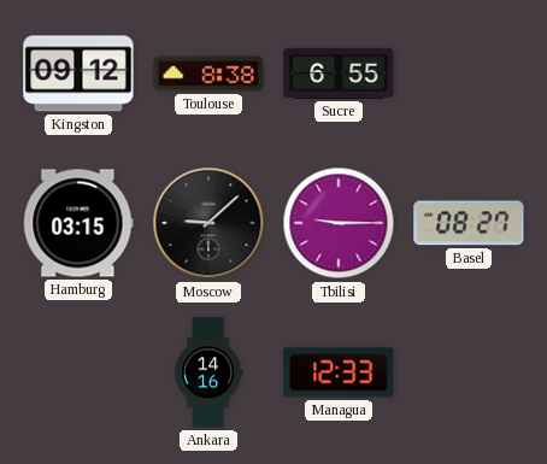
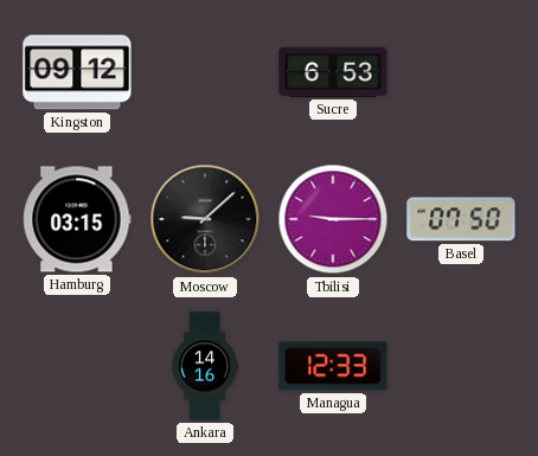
Toulouse: 8:38 -> none
Sucre: 6:55 -> 6:53
Basel: 08:27 -> 07:50
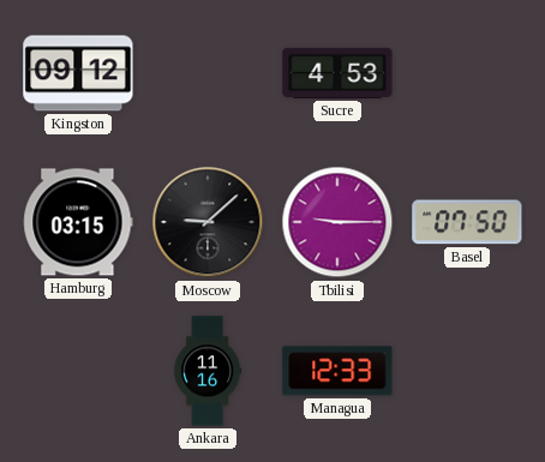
Sucre: 6:53 -> 4:53
Ankara: 14:16 -> 11:16
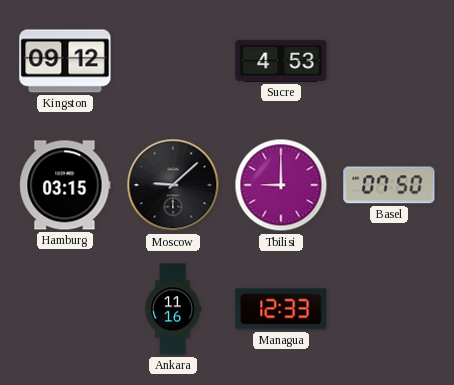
Tbilisi: 9:15 -> 9:00
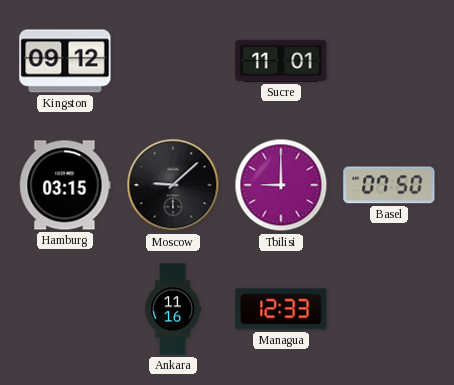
Sucre: 4:53 -> 11:01
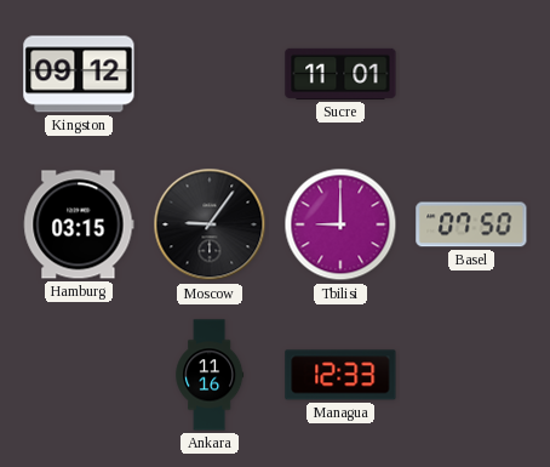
Moscow: 9:08 -> 9:06
